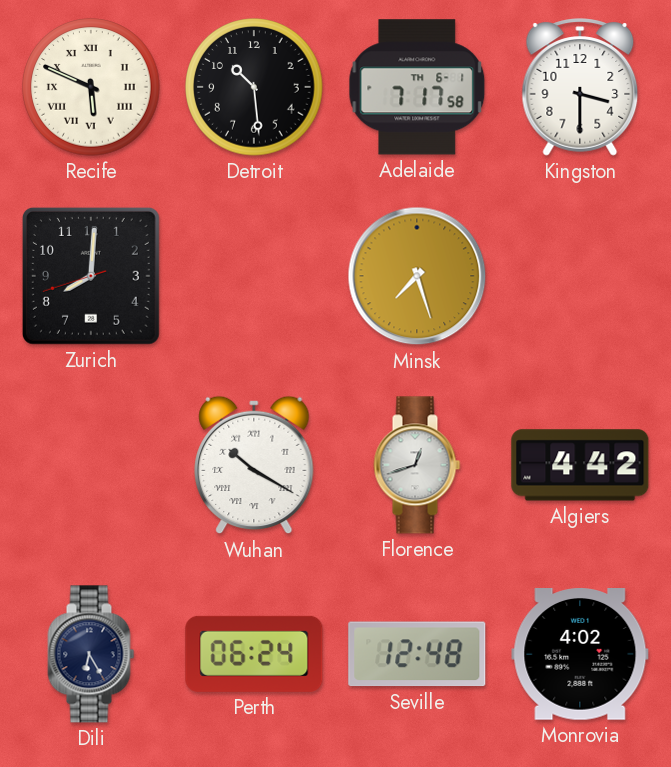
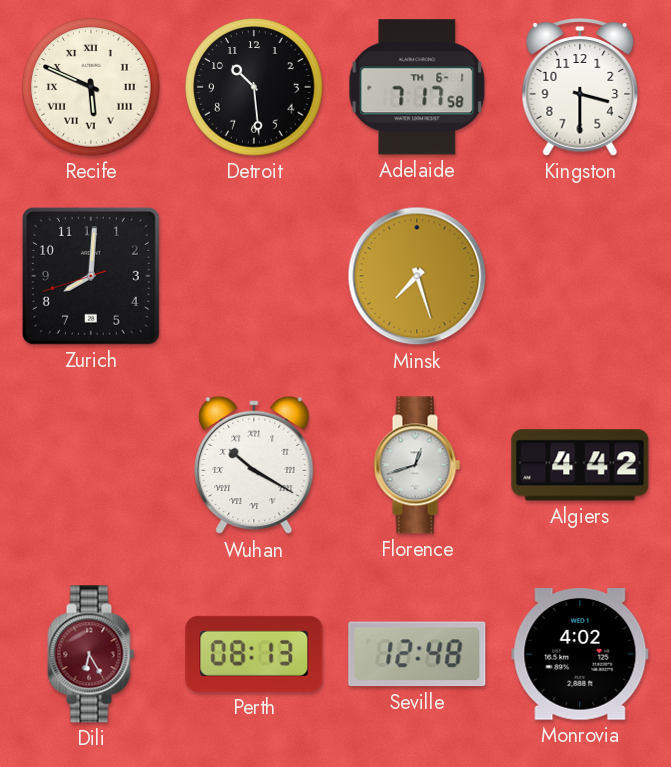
Dili dial: navy -> burgundy
Perth: 06:24 -> 08:13
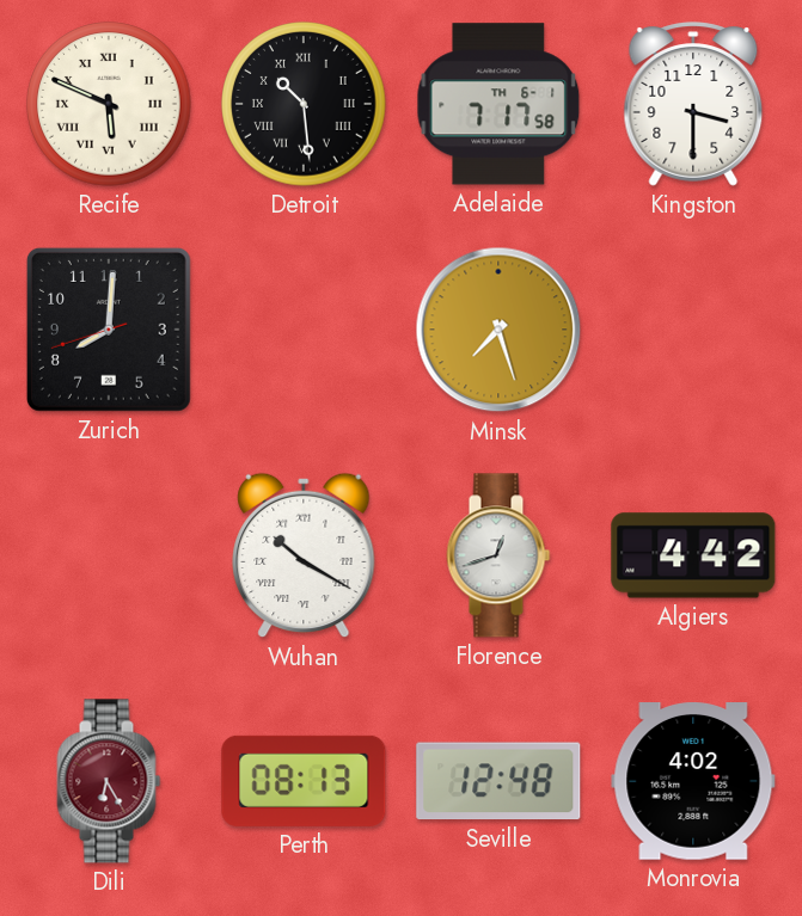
Detroit numerals: Arabic -> Roman
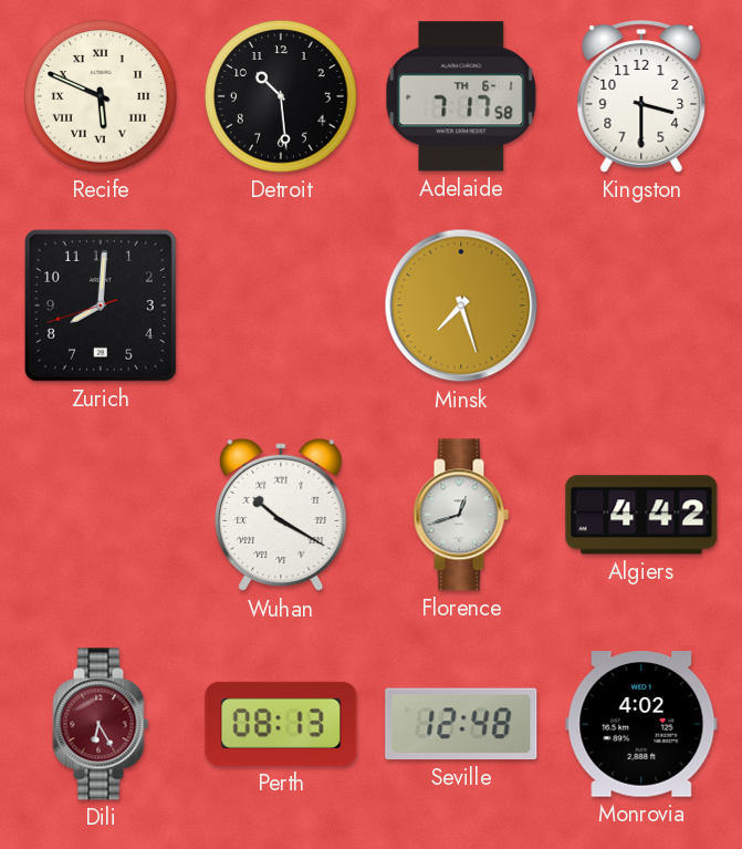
Detroit numerals: Roman -> Arabic
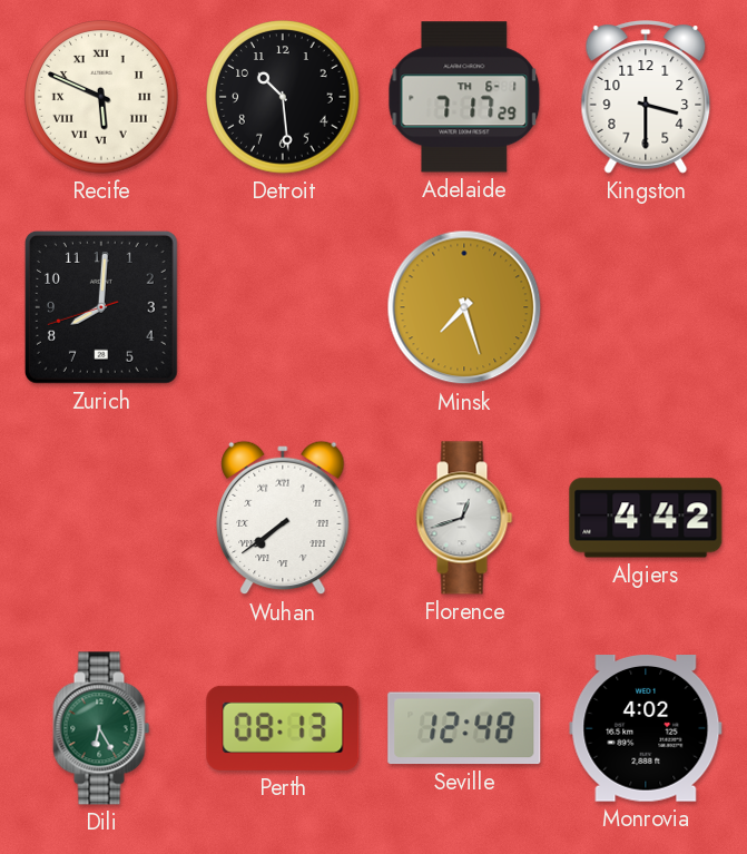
Adelaide: 7:17:58 -> 7:17:29
Wuhan: 10:20 -> 7:39
Dili dial: burgundy -> green
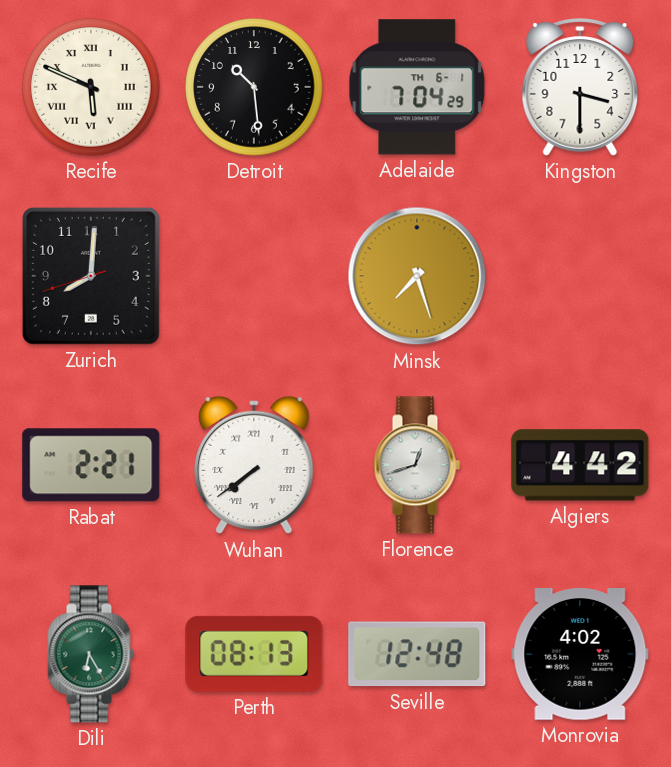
Adelaide: 7:17 -> 7:04
Rabat: none -> 2:21
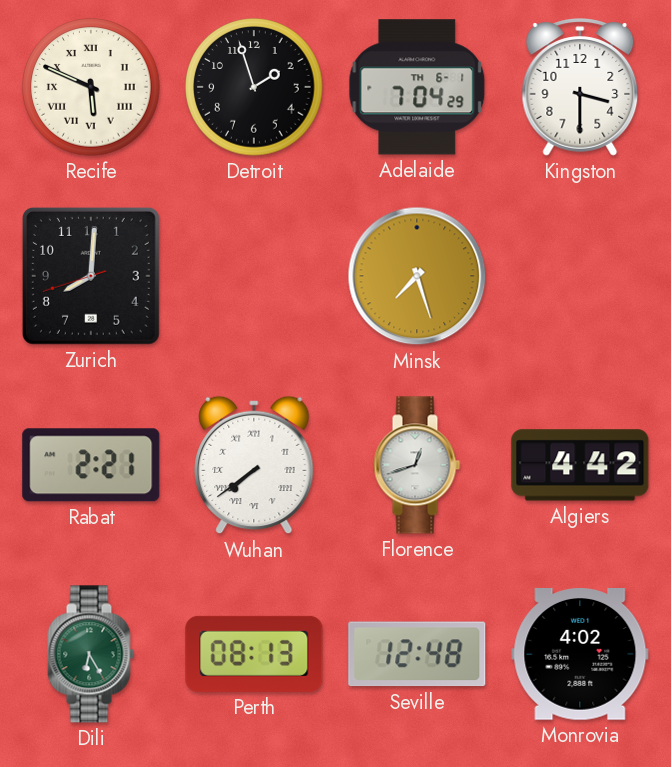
Detroit: 10:29 -> 1:57
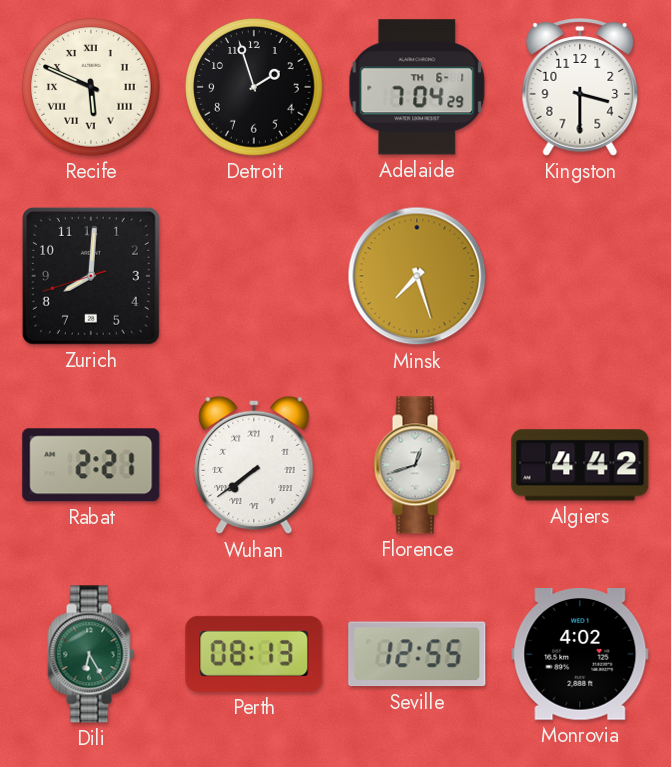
Seville: 12:48 -> 12:55
